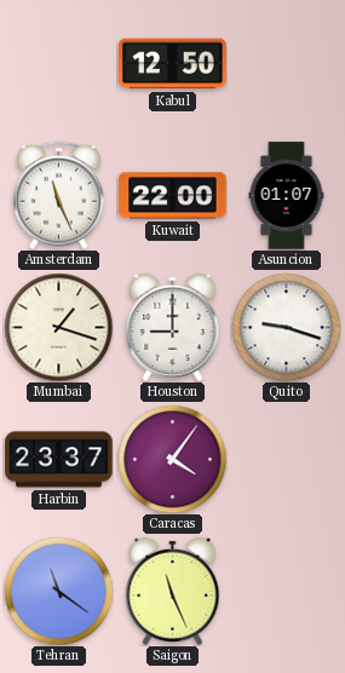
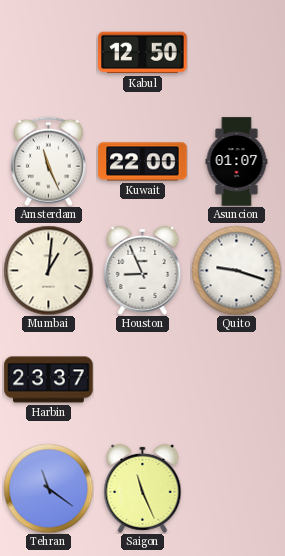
Mumbai: 1:18 -> 1:01
Houston: 9:00 -> 8:56
Caracas: 4:06 -> none
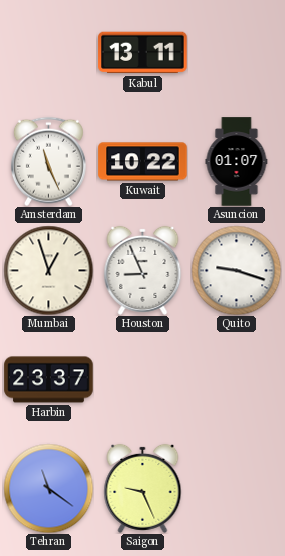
Kabul: 12:50 -> 13:11
Kuwait: 22:00 -> 10:22
Mumbai: 1:01 -> 12:57
Saigon: 11:26 -> 9:26
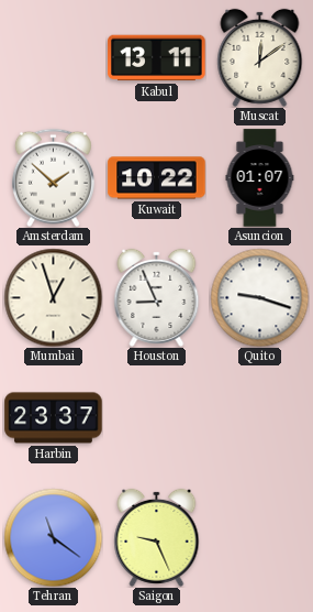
Muscat: none -> 12:09
Amsterdam: 11:26 -> 1:52
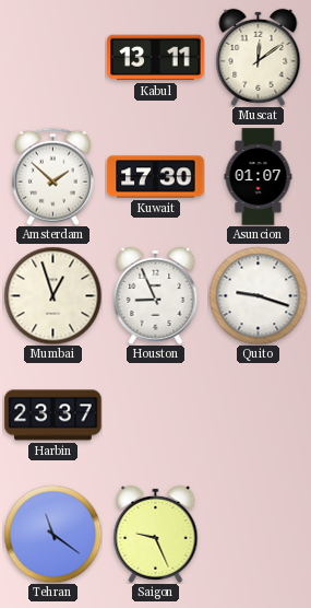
Kuwait: 10:22 -> 17:30
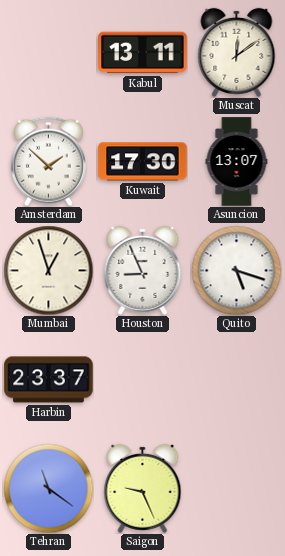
Asuncion: 01:07 -> 13:07
Quito: 9:18 -> 5:18
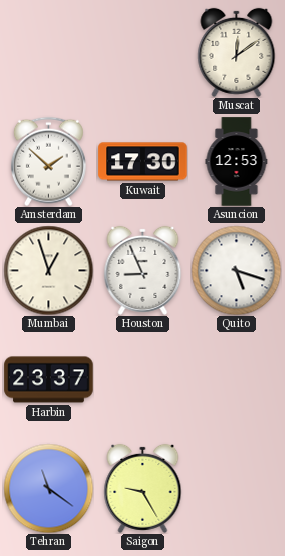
Kabul: 13:11 -> none
Asuncion: 13:07 -> 12:53
Saigon: 9:26 -> 9:25
